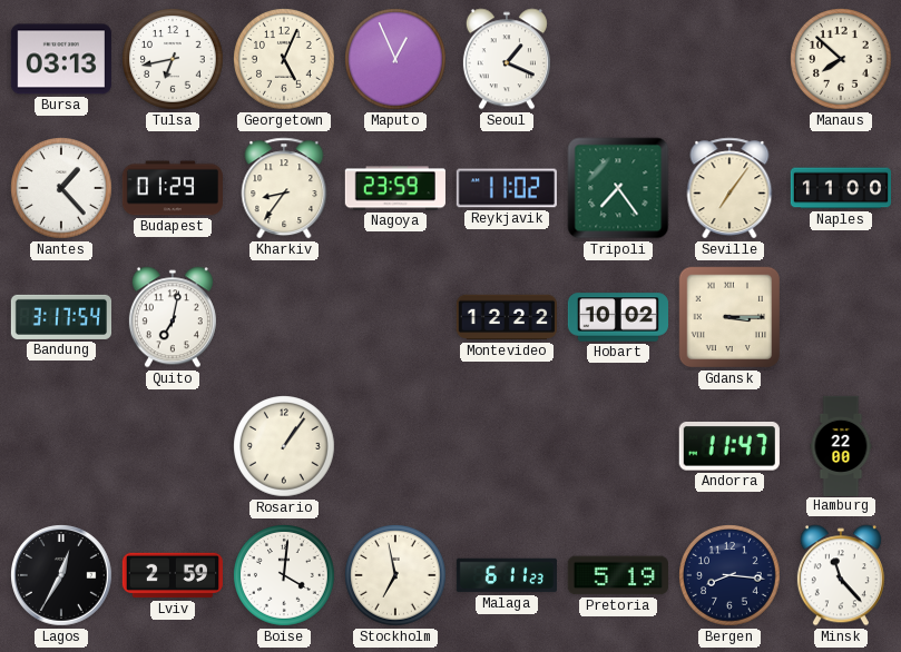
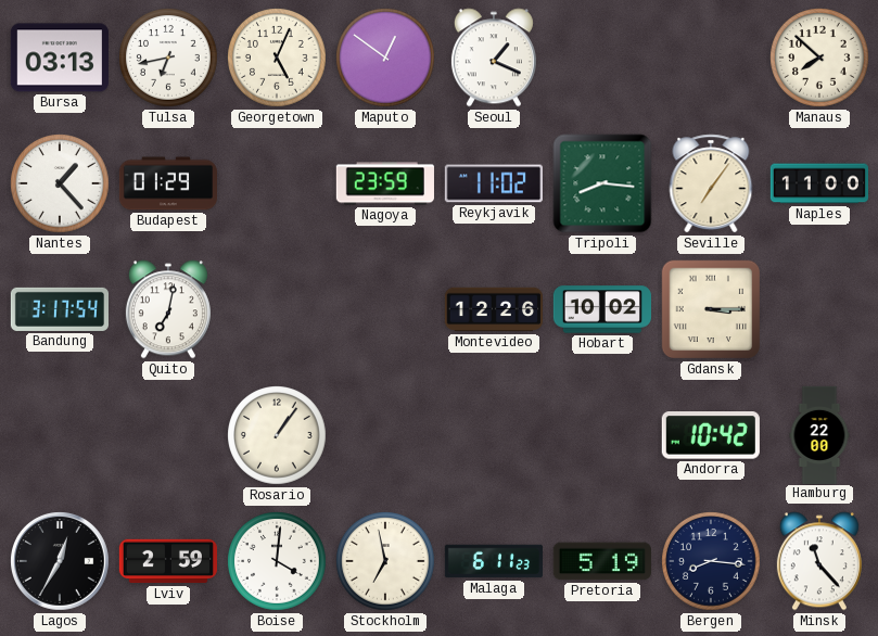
Maputo: 12:56 -> 12:51
Kharkiv: 8:36 -> none
Tripoli: 7:24 -> 8:16
Montevideo: 12:22 -> 12:26
Andorra: 11:47 -> 10:42
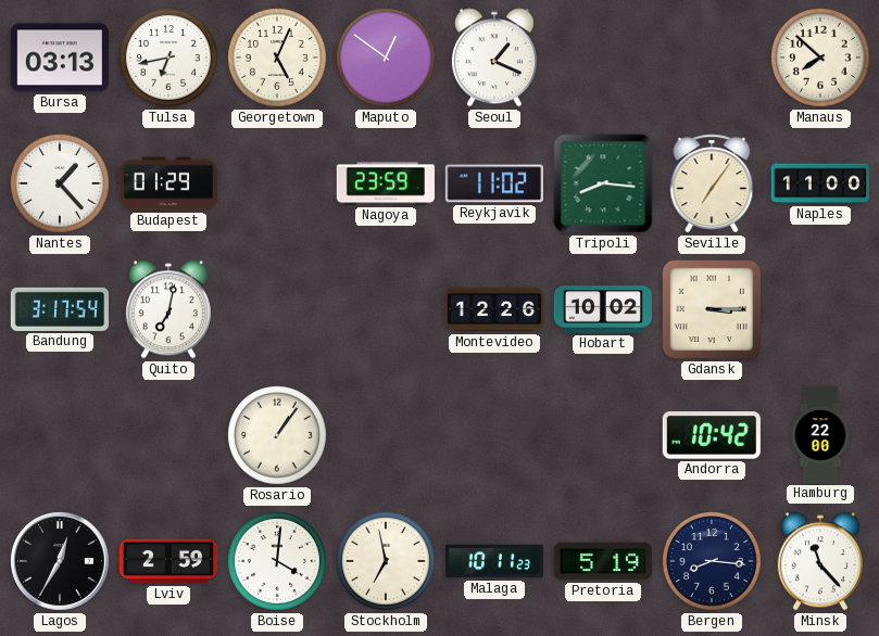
Malaga: 6:11 -> 10:11
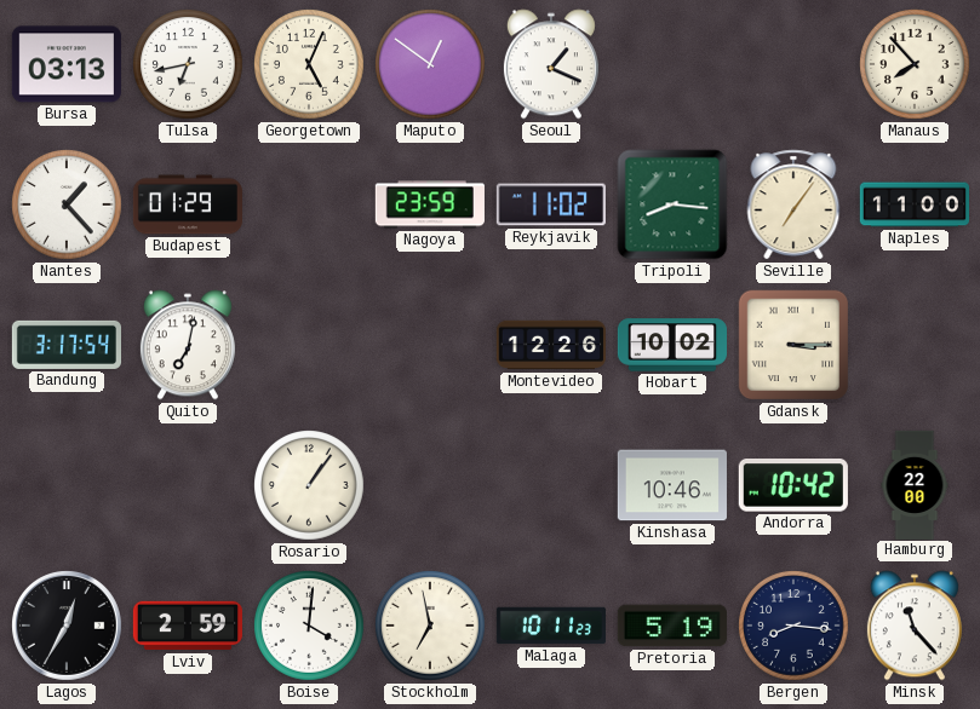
Manaus: 7:52 -> 7:53
Kinshasa: none -> 10:46
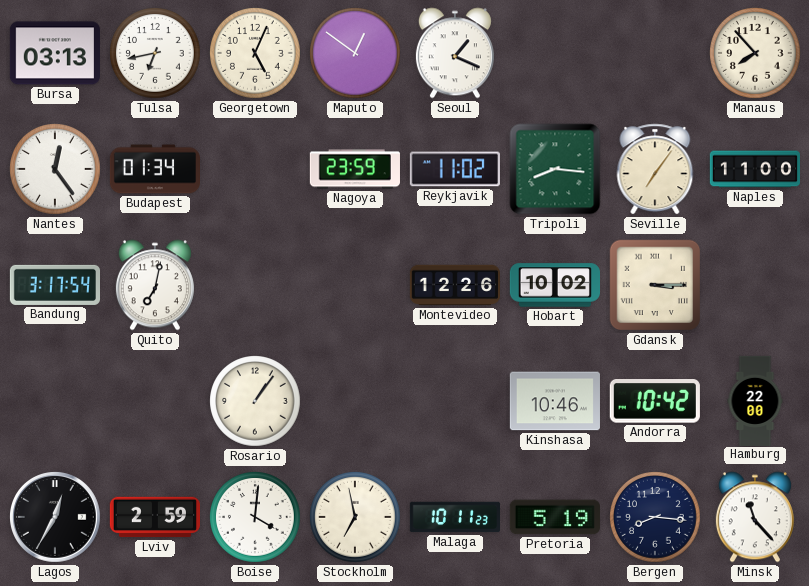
Nantes: 1:23 -> 12:24
Budapest: 01:29 -> 01:34
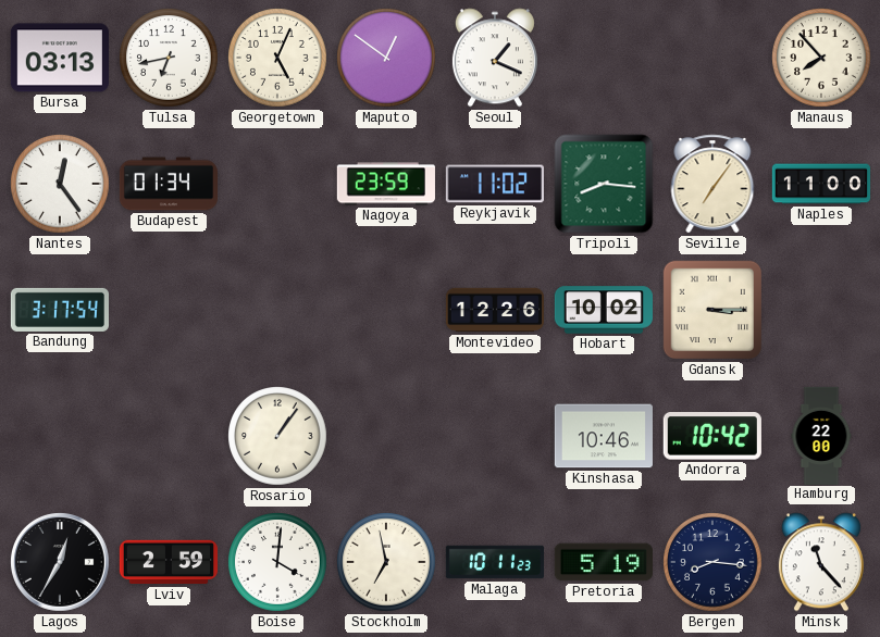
Quito: 7:02 -> none
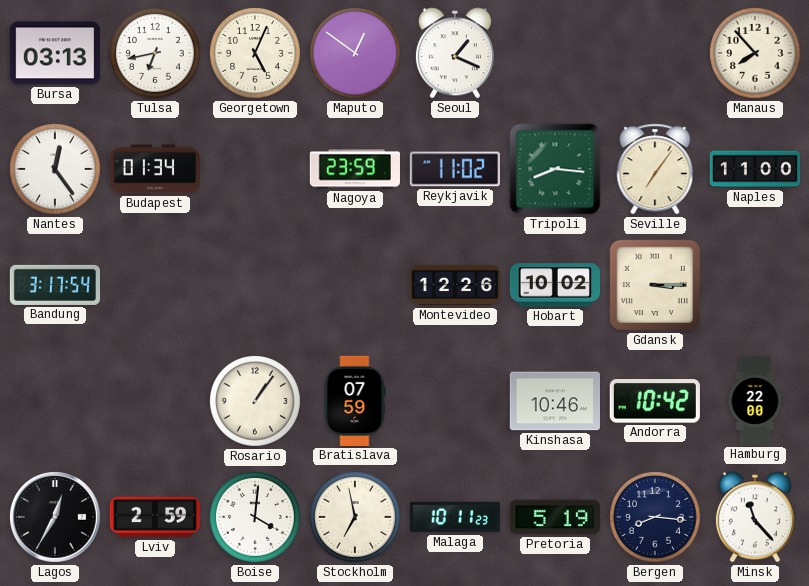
Bratislava: none -> 07:59
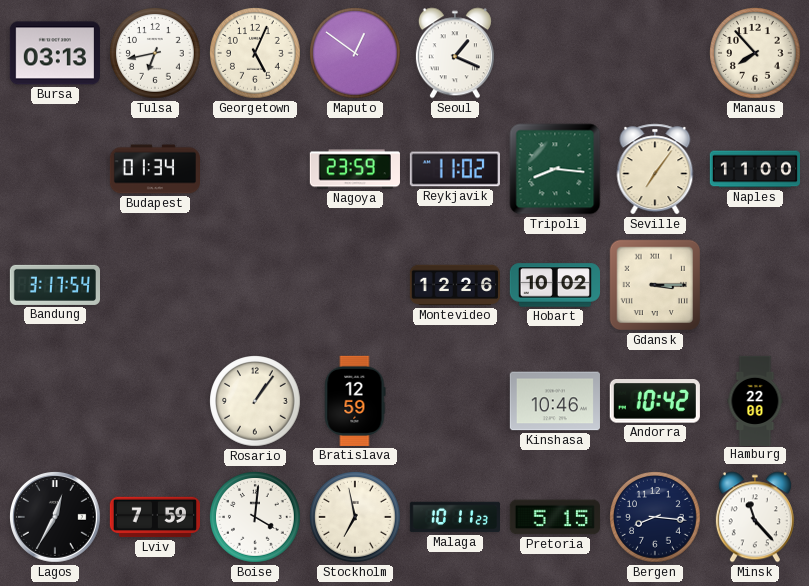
Nantes: 12:24 -> none
Bratislava: 07:59 -> 12:59
Lviv: 2:59 -> 7:59
Pretoria: 5:19 -> 5:15
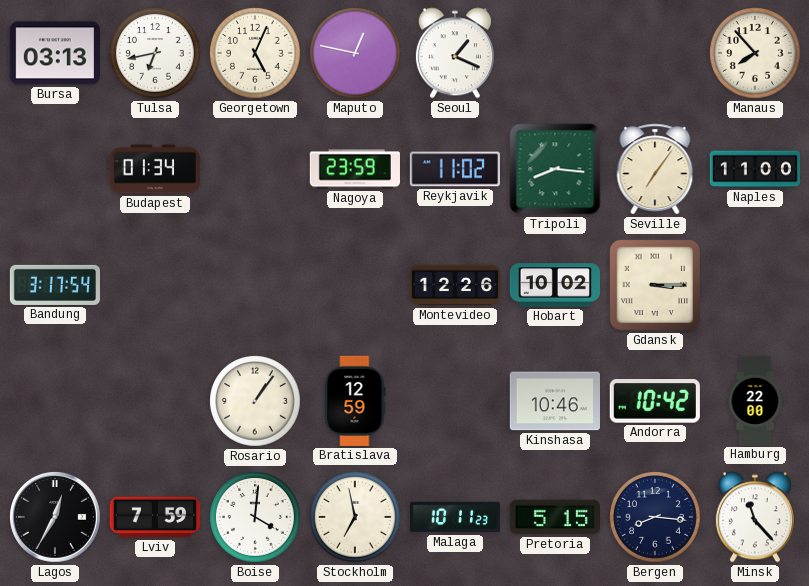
Maputo: 12:51 -> 12:47
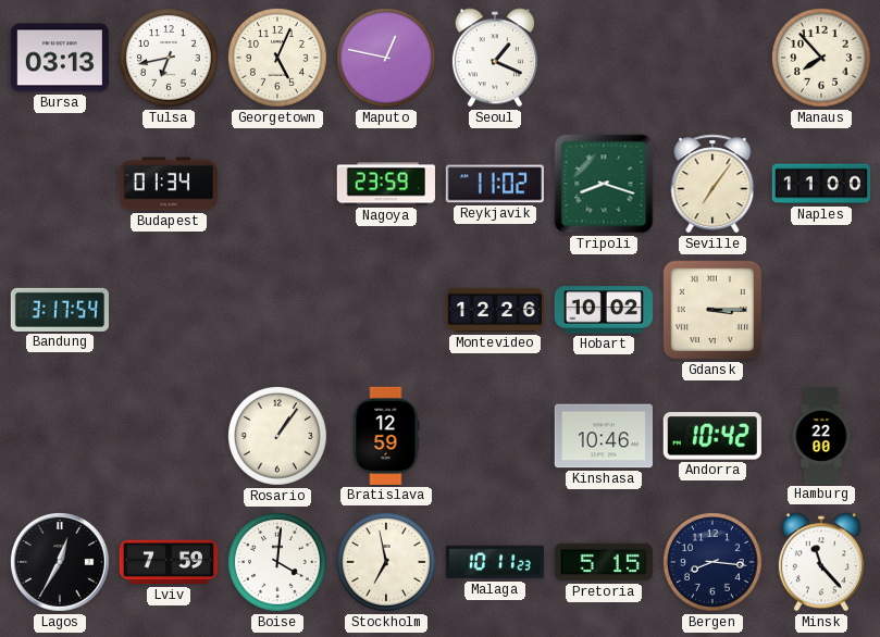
Tripoli: 8:16 -> 8:18
